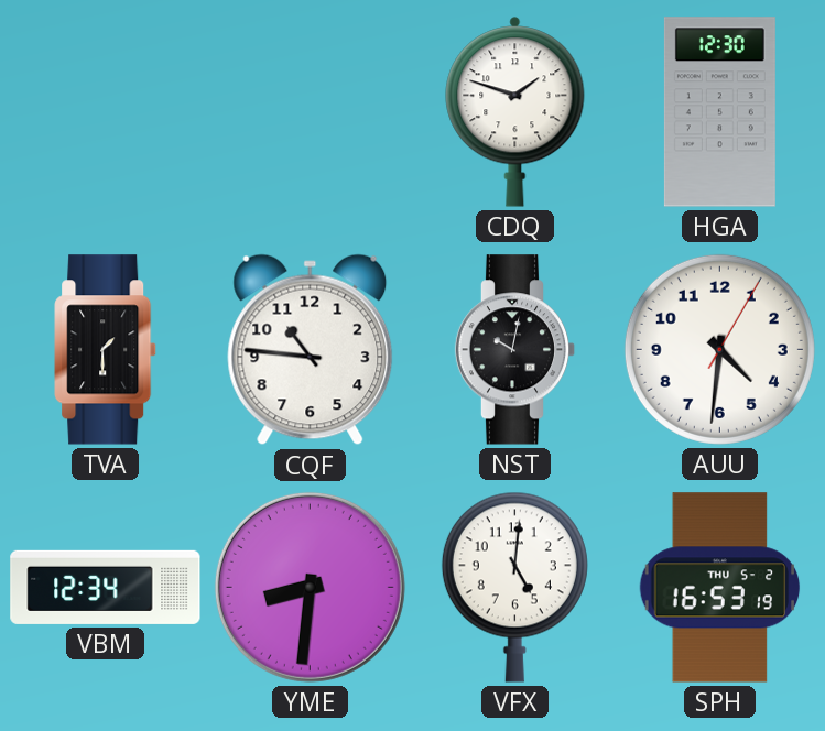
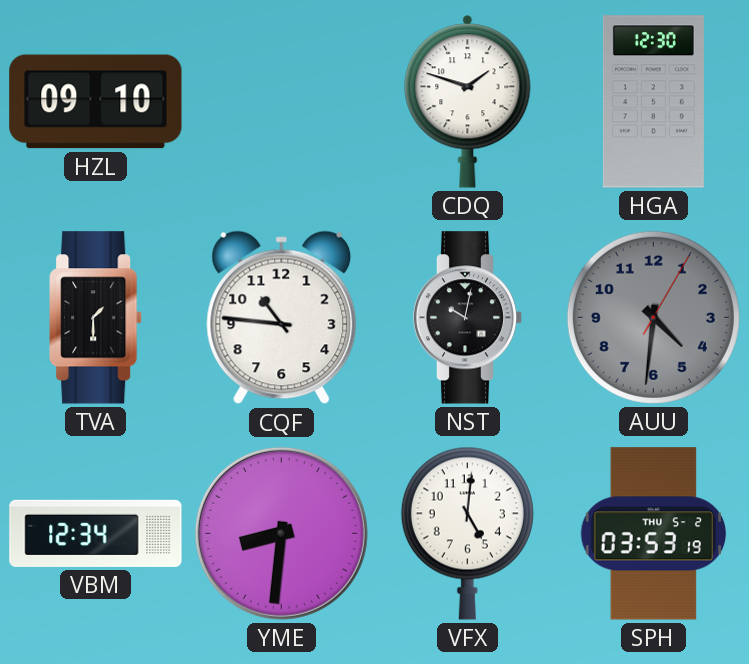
HZL: none -> 09:10
AUU dial: white -> grey
SPH: 16:53 -> 03:53
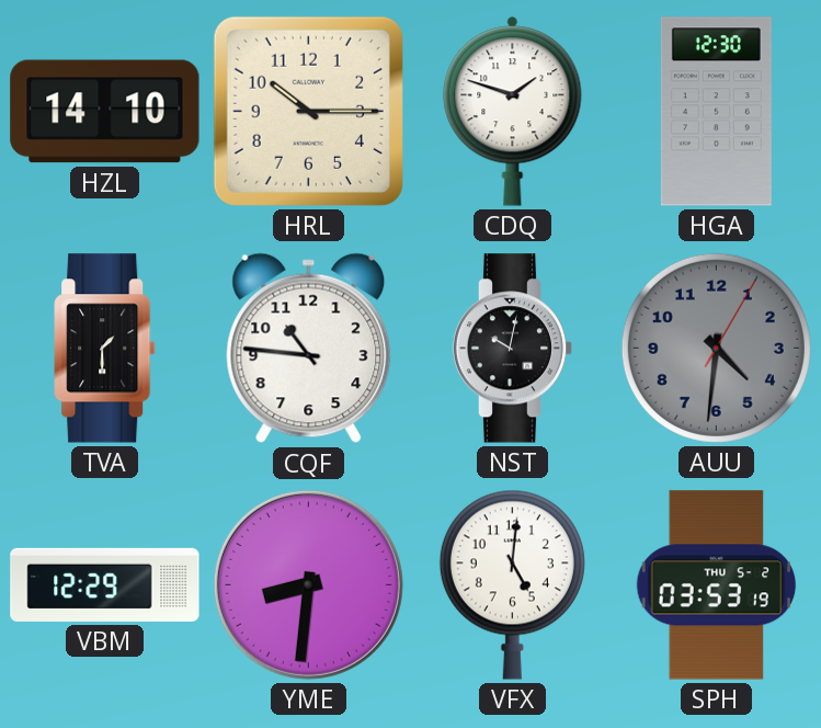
HZL: 09:10 -> 14:10
HRL: none -> 10:15
VBM: 12:34 -> 12:29
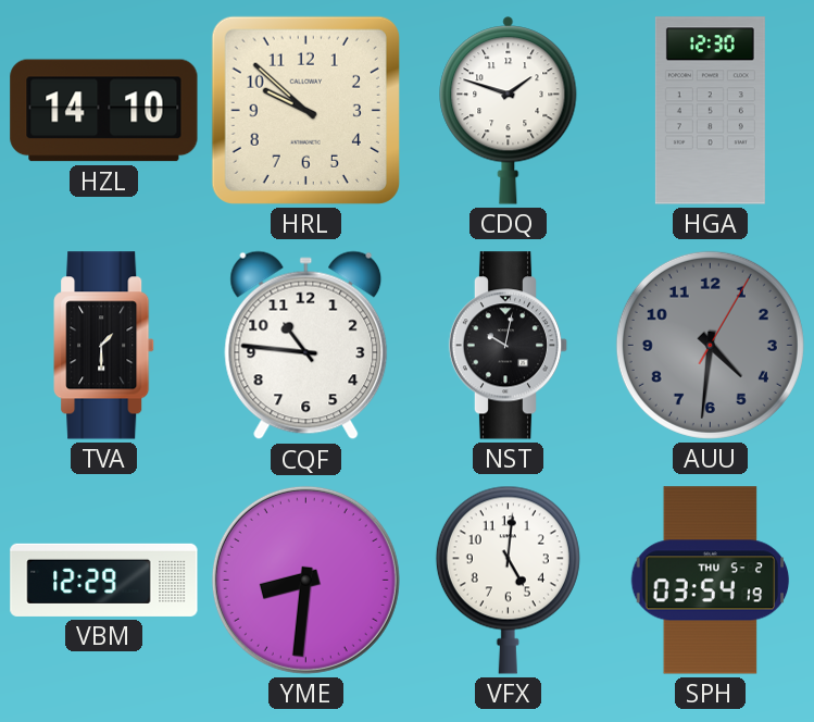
HRL: 10:15 -> 9:52
SPH: 03:53 -> 03:54
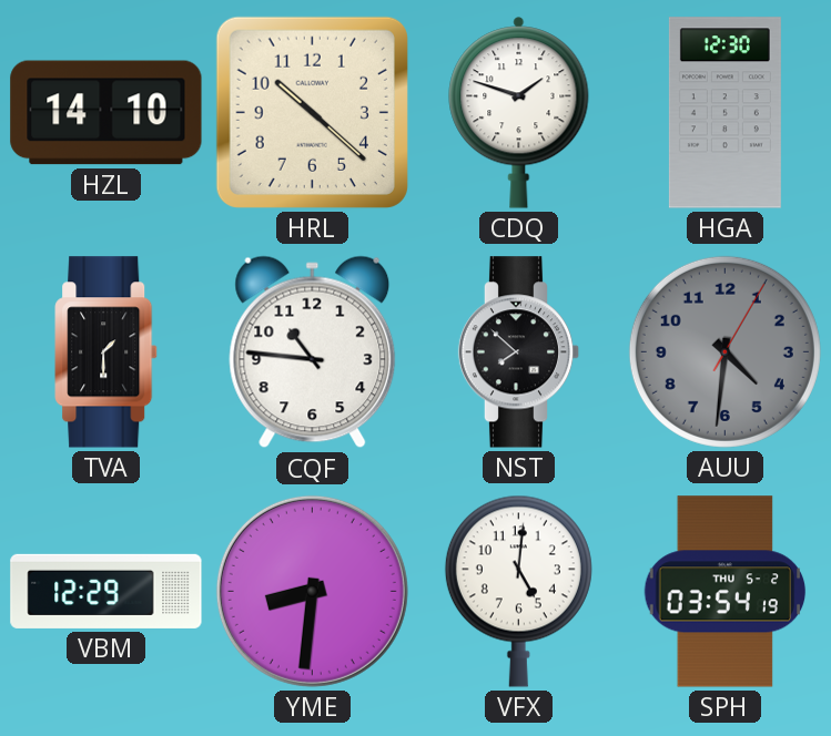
HRL: 9:52 -> 10:22
NST: 10:02 -> 7:52
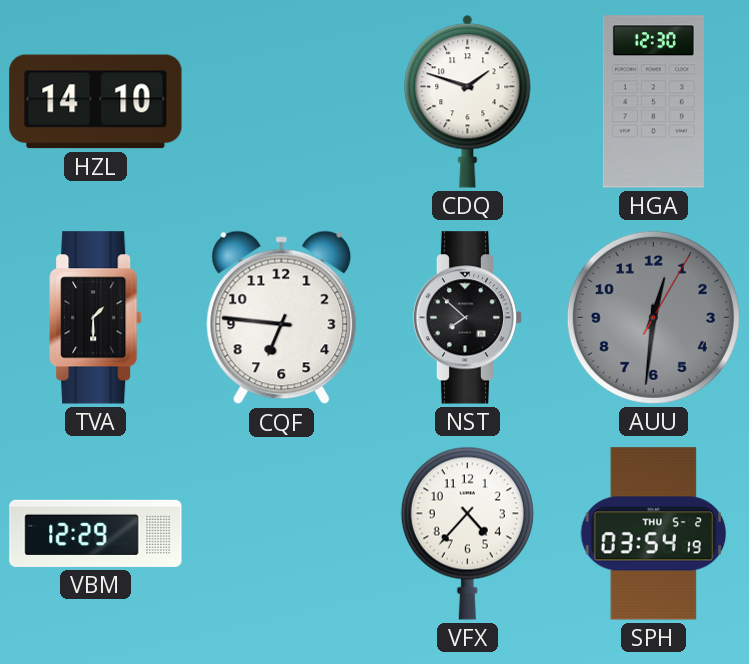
HRL: 10:22 -> none
CQF: 10:46 -> 6:46
AUU: 4:31 -> 12:31
YME: 8:31 -> none
VFX: 5:01 -> 4:37
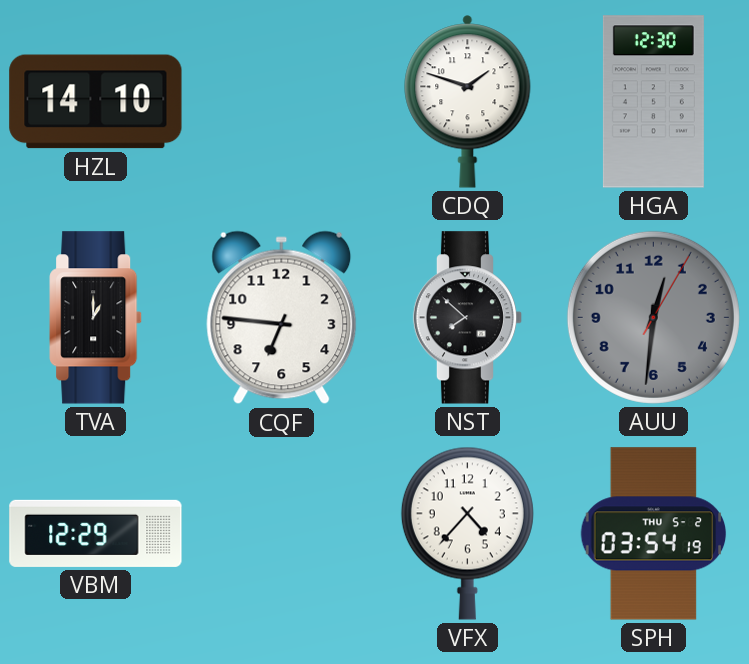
TVA: 1:30 -> 1:00
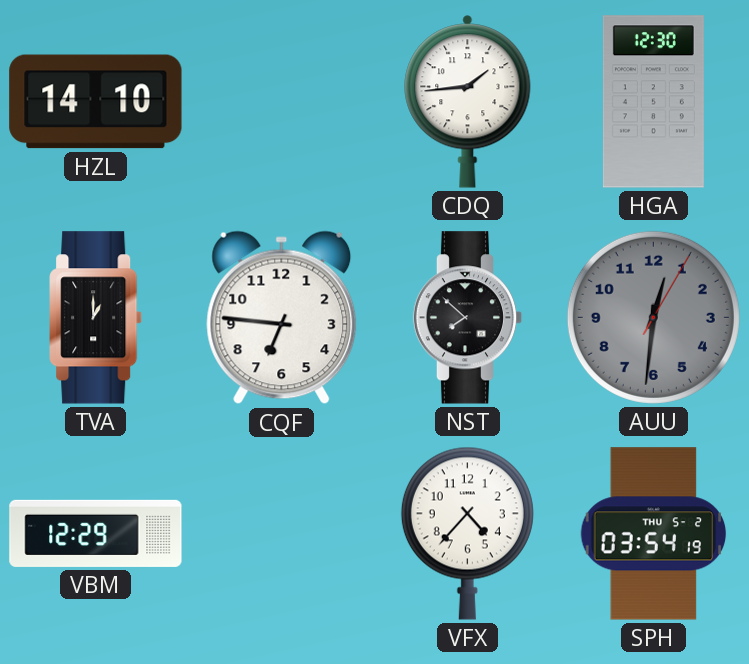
CDQ: 1:48 -> 1:44
